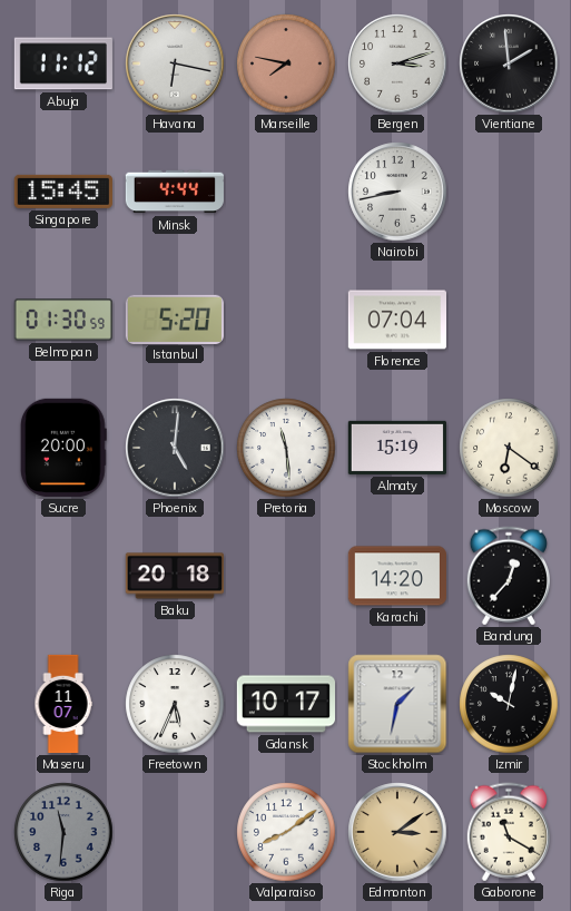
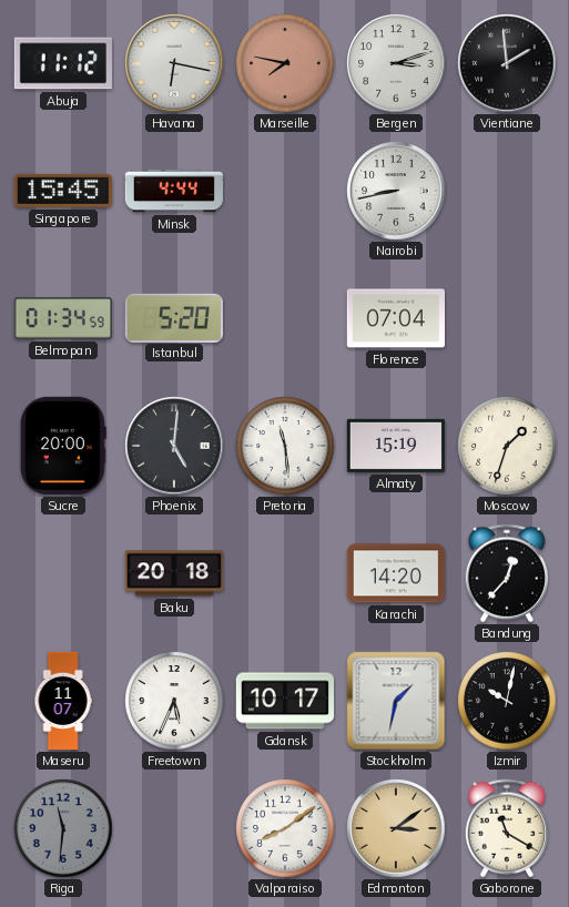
Belmopan: 01:30 -> 01:34
Moscow: 6:21 -> 1:33
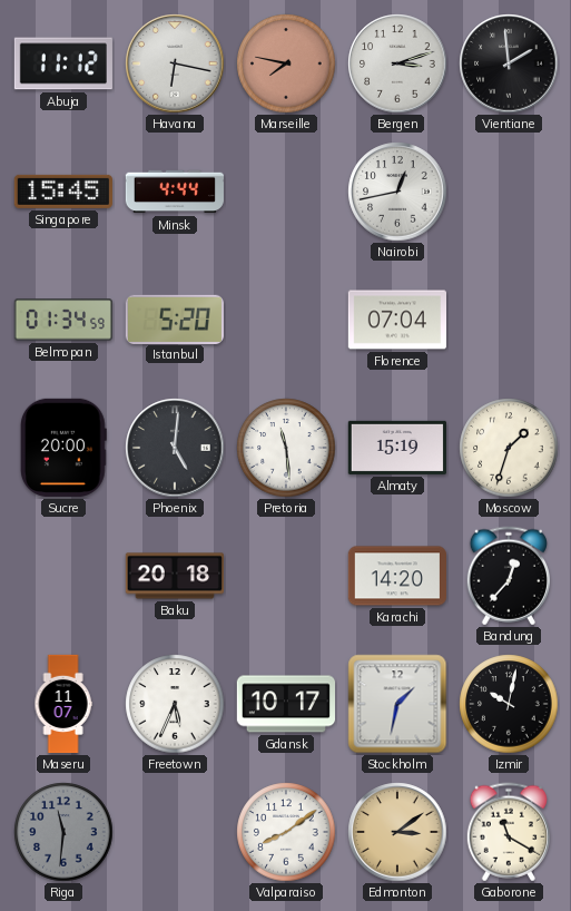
Nairobi: 8:43 -> 12:43
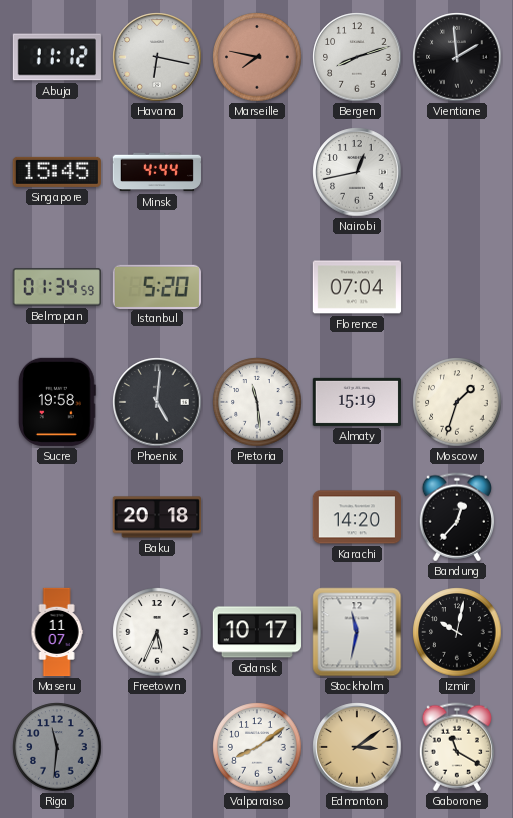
Bergen: 3:12 -> 8:12
Sucre: 20:00 -> 19:58
Stockholm: 1:32 -> 11:32
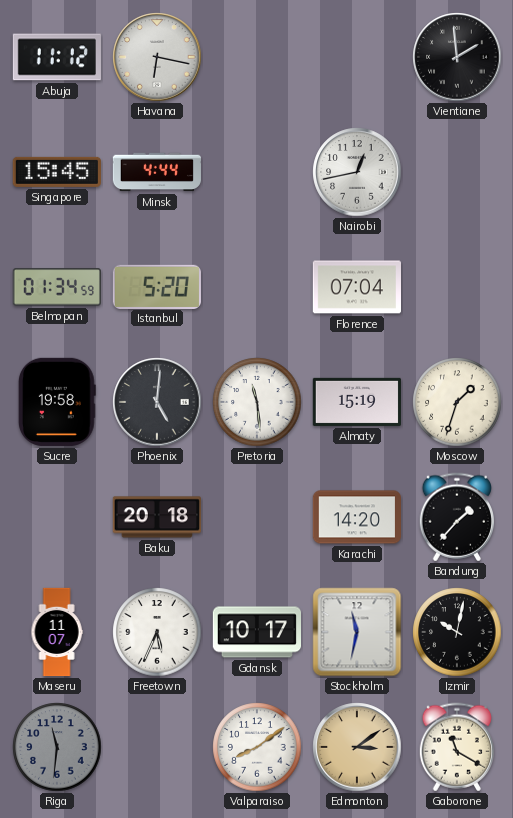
Marseille: 7:47 -> none
Bergen: 8:12 -> none
Bandung: 12:37 -> 1:37
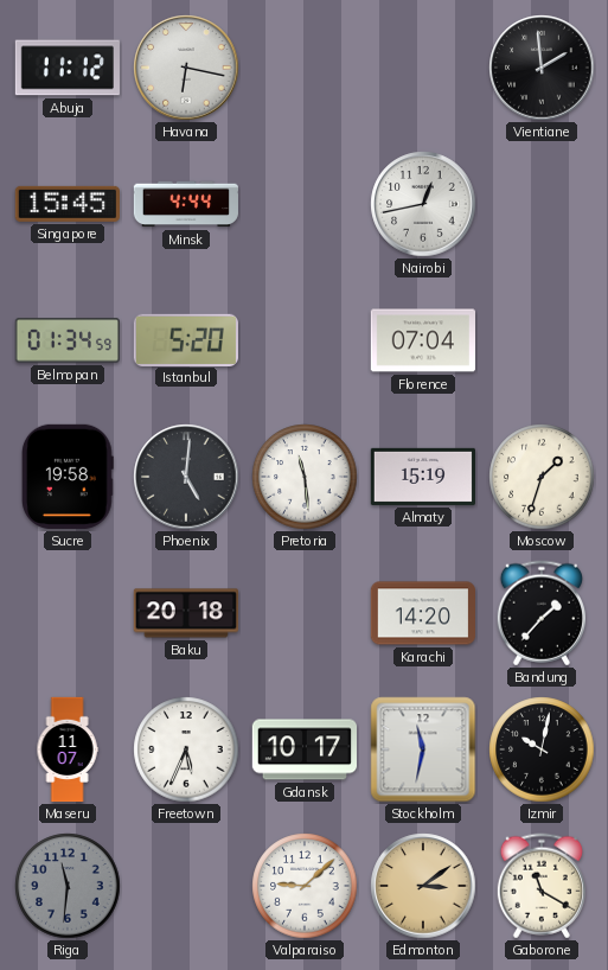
Valparaiso: 8:09 -> 9:08
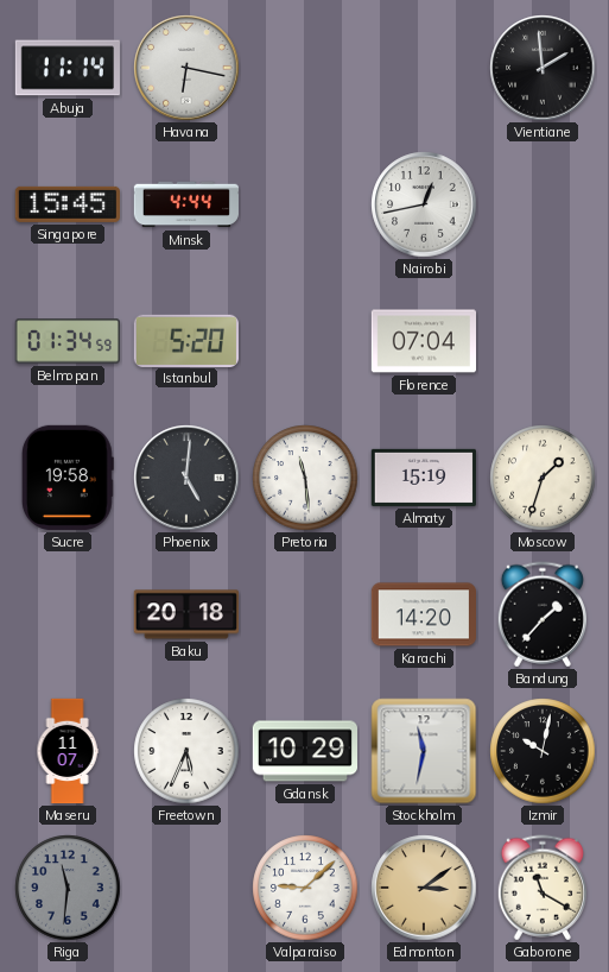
Abuja: 11:12 -> 11:14
Gdansk: 10:17 -> 10:29
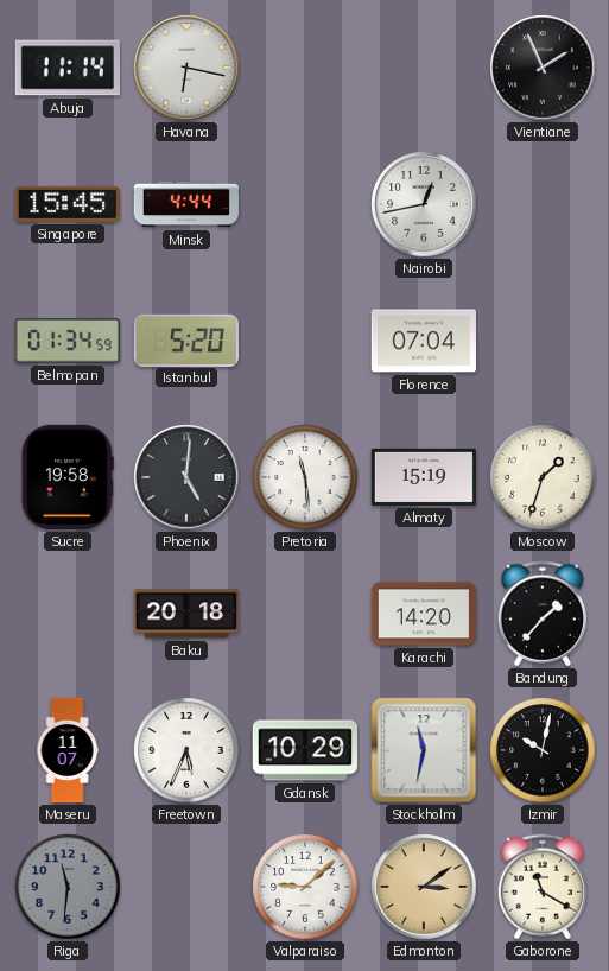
Vientiane: 1:59 -> 1:56
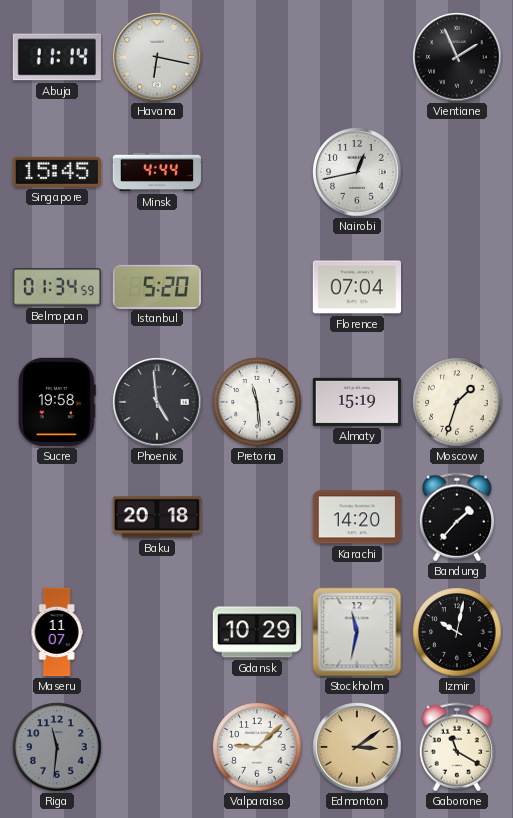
Phoenix: 5:01 -> 4:59
Freetown: 5:34 -> none
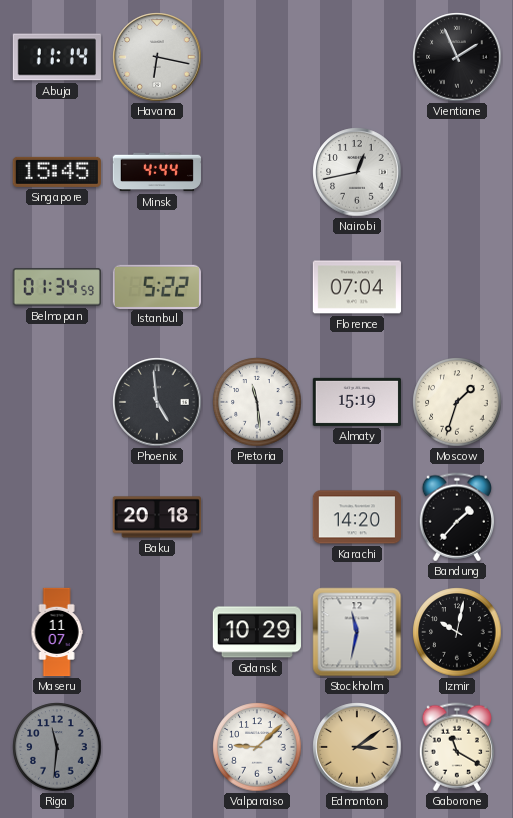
Istanbul: 5:20 -> 5:22
Sucre: 19:58 -> none
